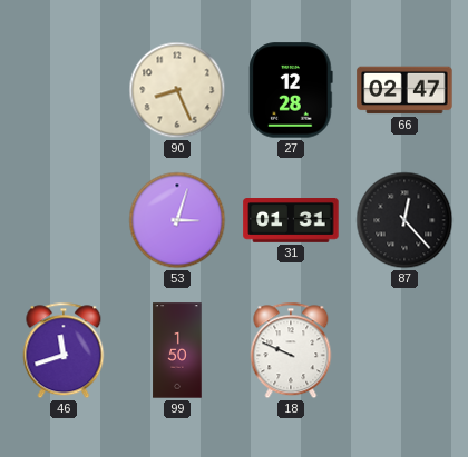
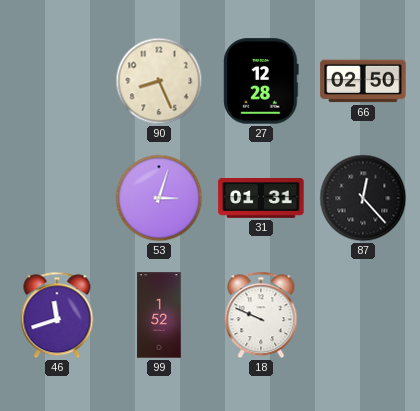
66: 02:47 -> 02:50
99: 1:50 -> 1:52
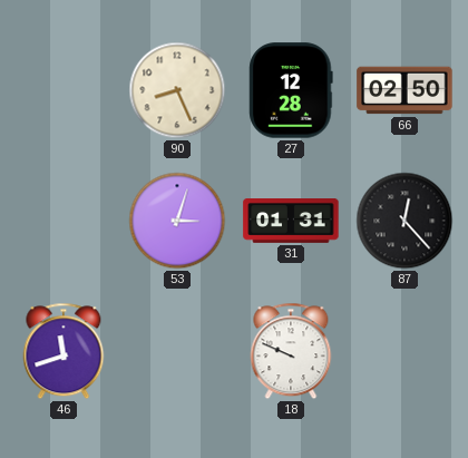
99: 1:52 -> none
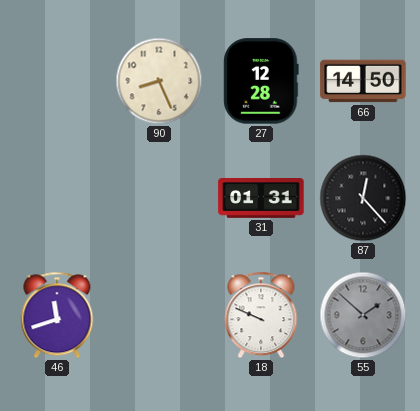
66: 02:50 -> 14:50
53: 3:03 -> none
55: none -> 1:52
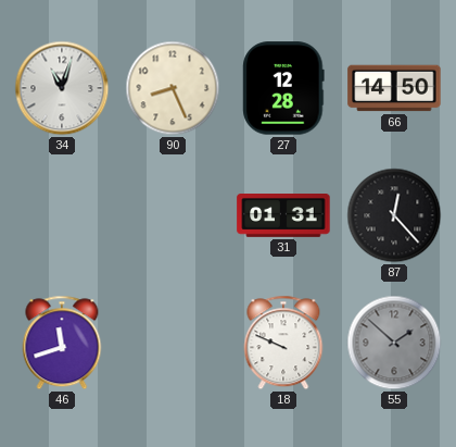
34: none -> 11:03
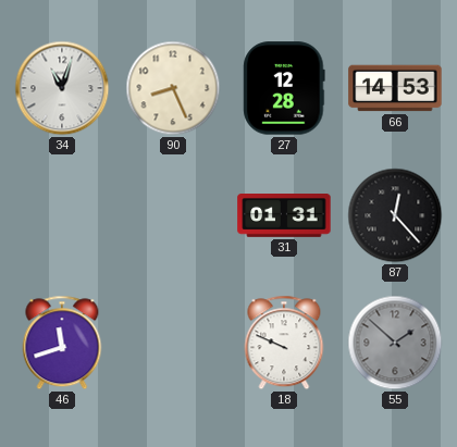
66: 14:50 -> 14:53
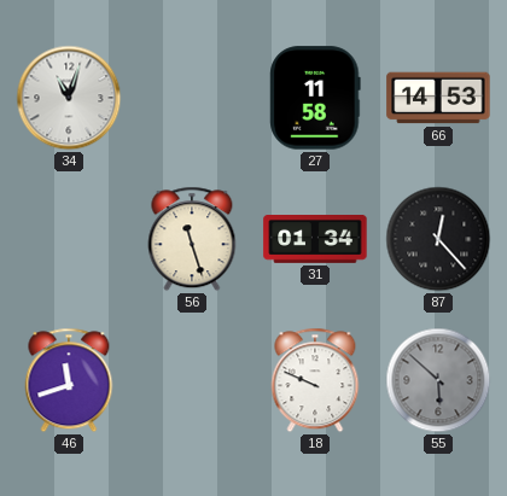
90: 8:26 -> none
27: 12:28 -> 11:58
56: none -> 11:27
31: 01:31 -> 01:34
55: 1:52 -> 5:52
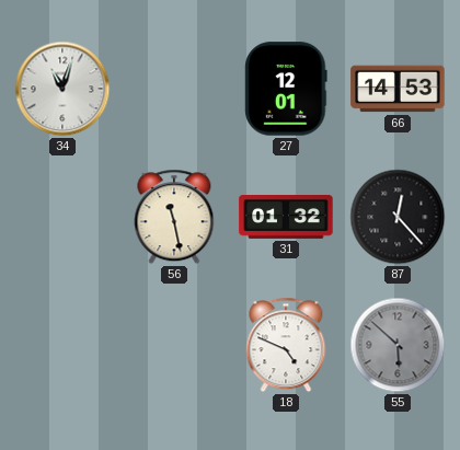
27: 11:58 -> 12:01
56: 11:27 -> 11:28
31: 01:34 -> 01:32
46: 11:42 -> none
18: 9:49 -> 4:49
